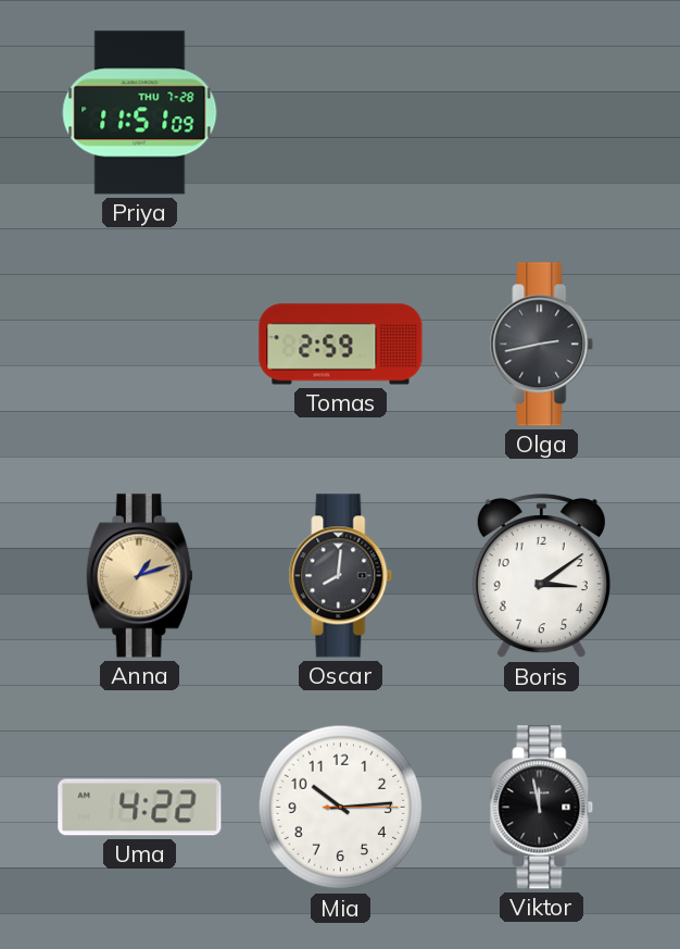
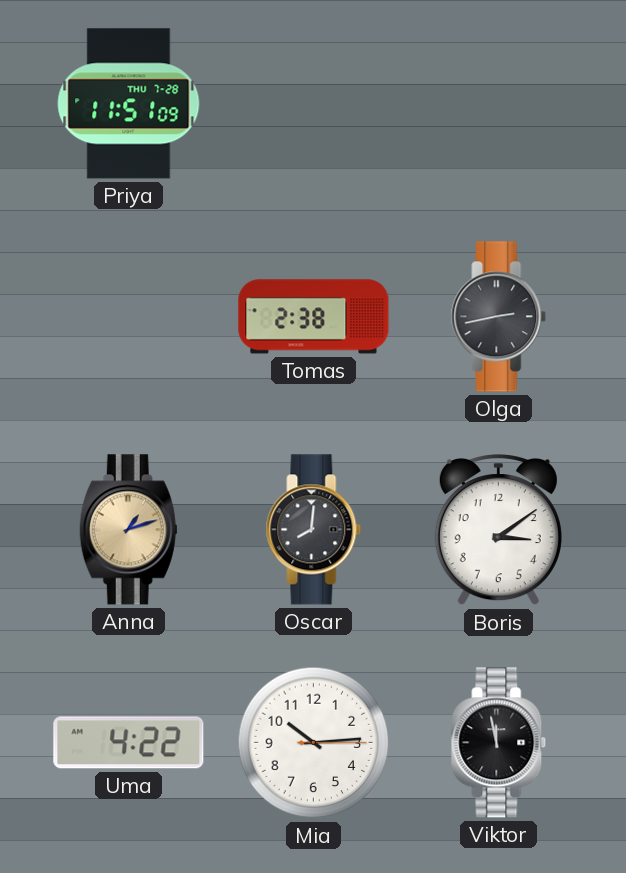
Tomas: 2:59 -> 2:38
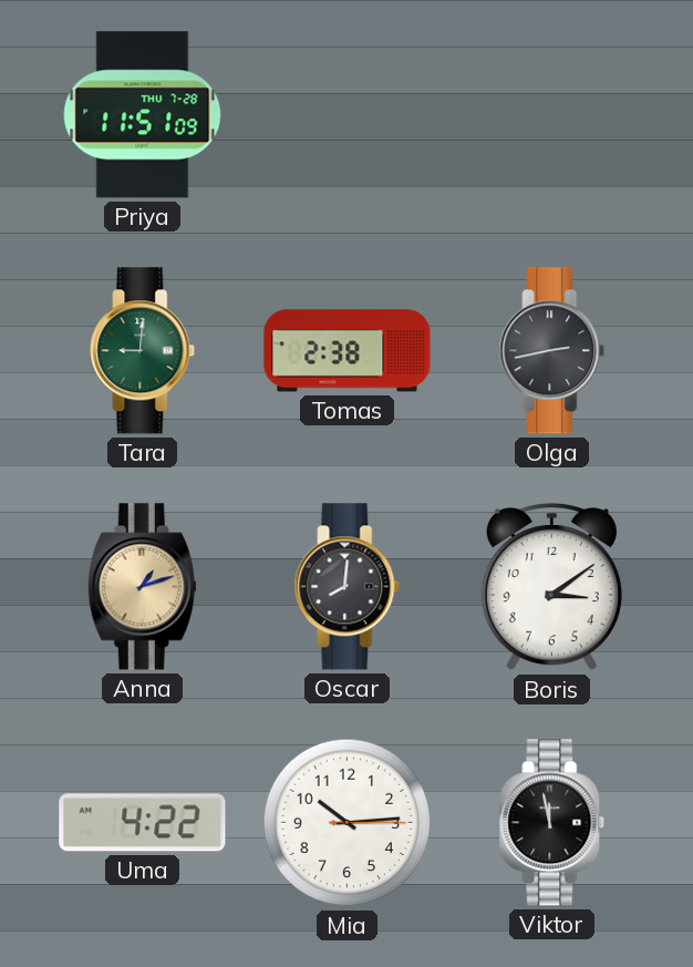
Tara: none -> 9:01
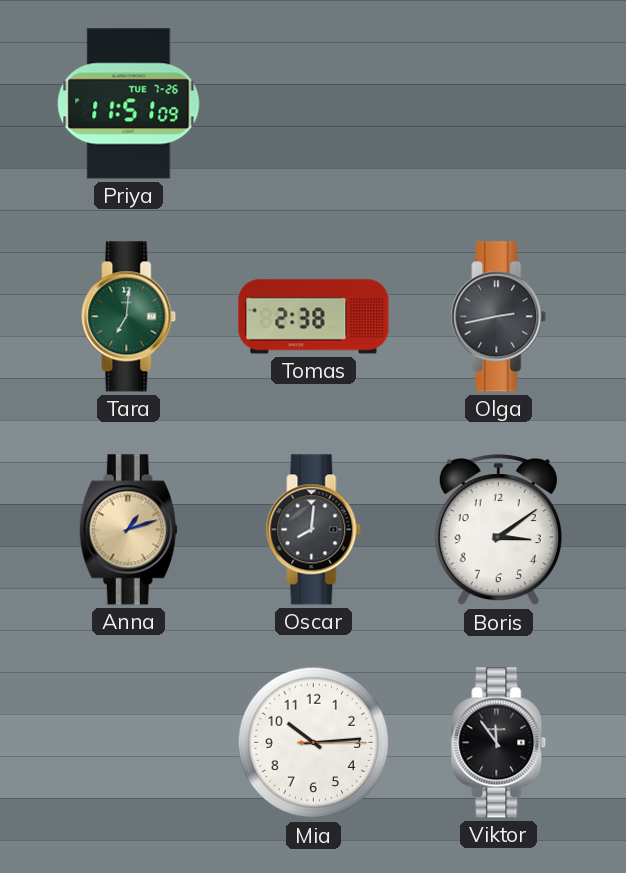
Priya date: THU 7-28 -> TUE 7-26
Tara: 9:01 -> 7:01
Uma: 4:22 -> none
Viktor: 11:58 -> 11:54
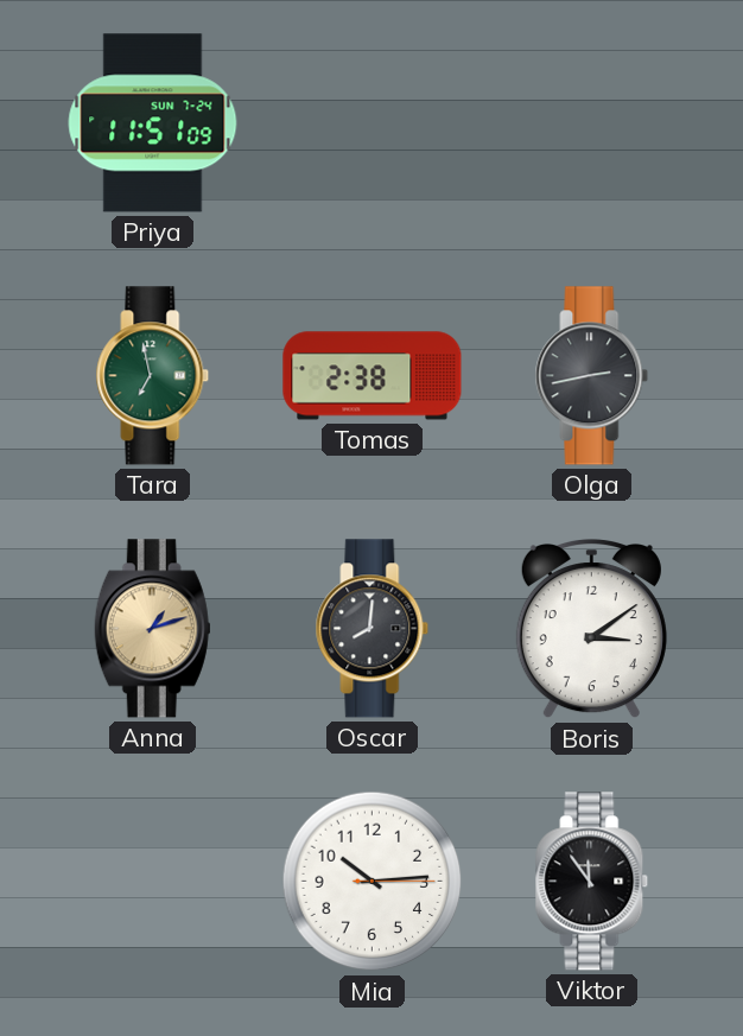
Priya date: TUE 7-26 -> SUN 7-24
Tara: 7:01 -> 6:58
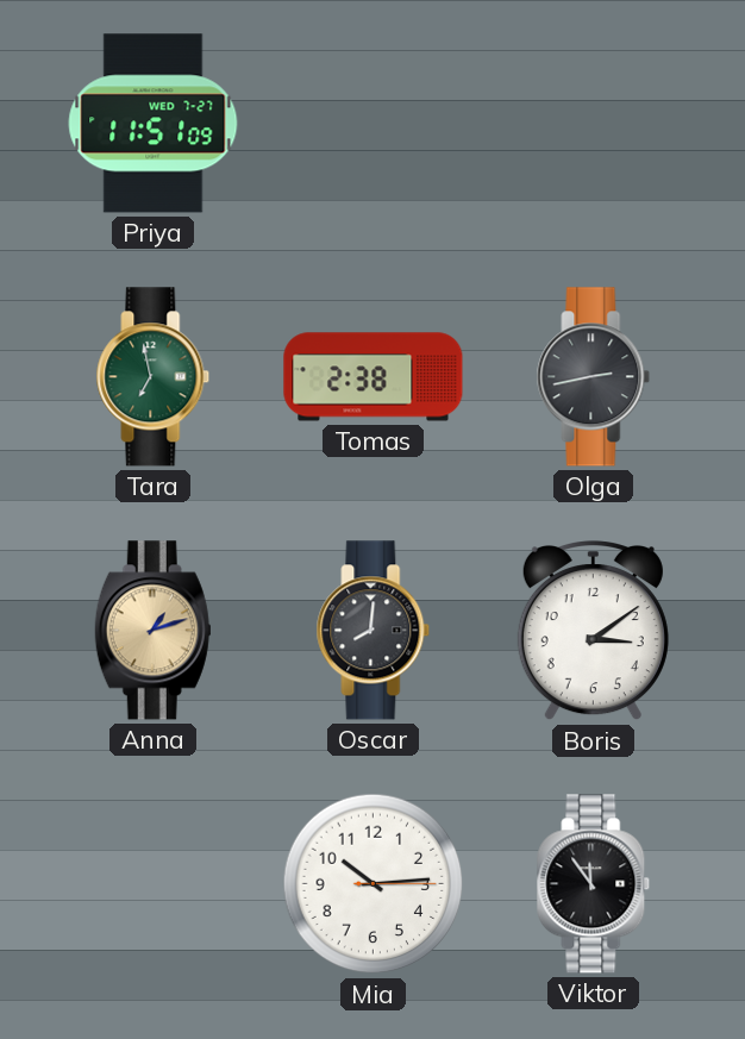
Priya date: SUN 7-24 -> WED 7-27
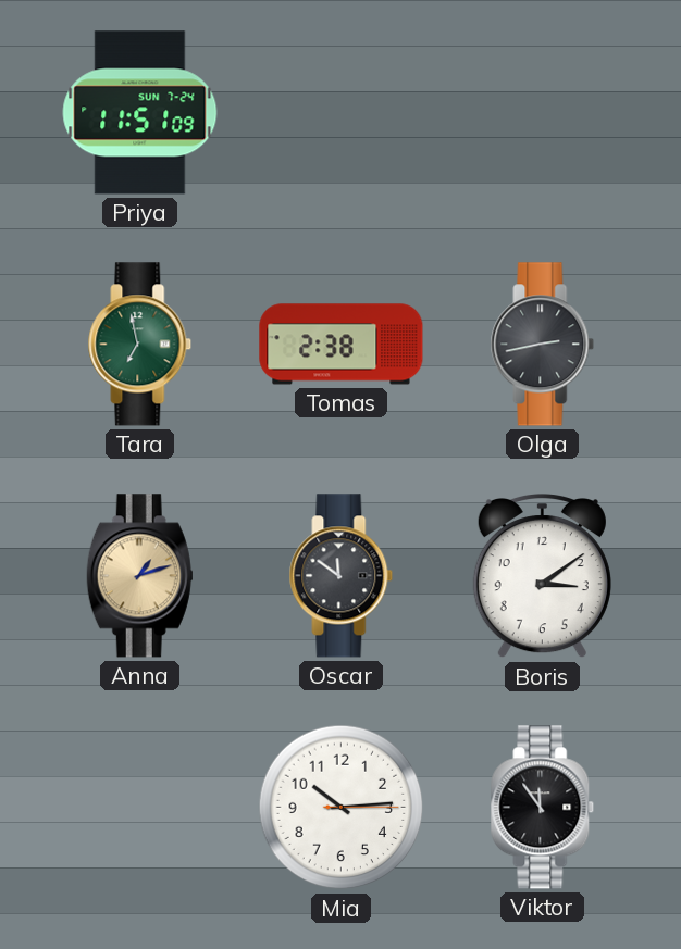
Priya date: WED 7-27 -> SUN 7-24
Oscar: 8:01 -> 11:51
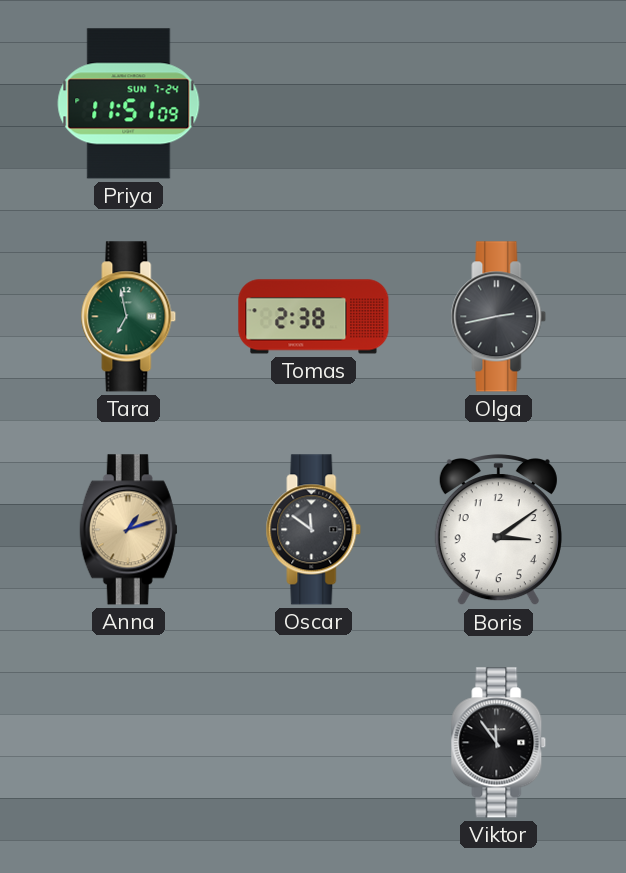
Mia: 10:14 -> none
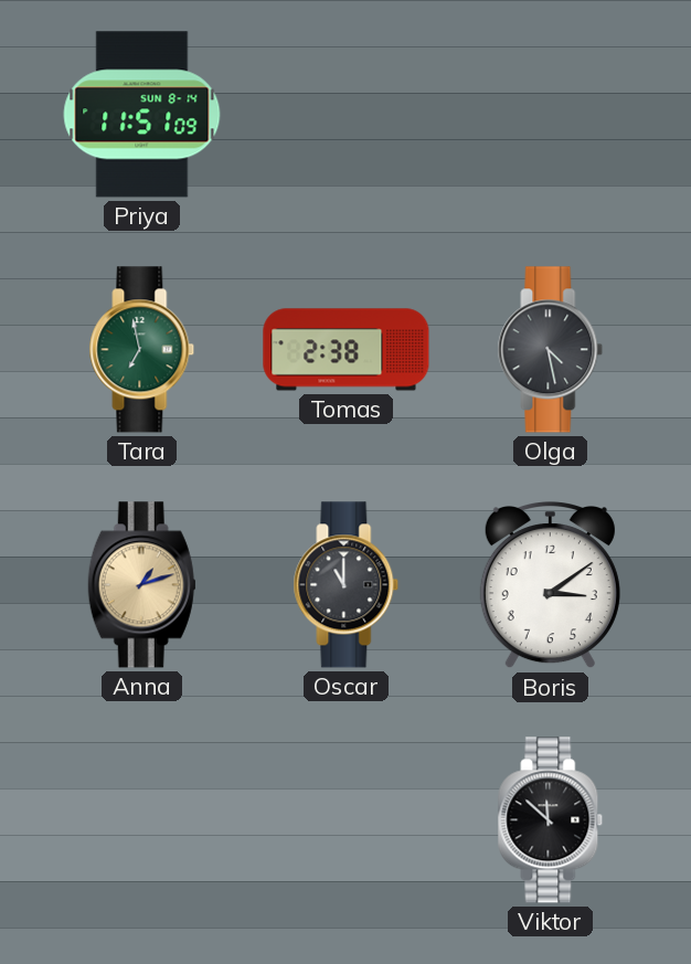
Priya date: SUN 7-24 -> SUN 8-14
Olga: 2:43 -> 4:28
Oscar: 11:51 -> 11:00
Viktor: 11:54 -> 11:52
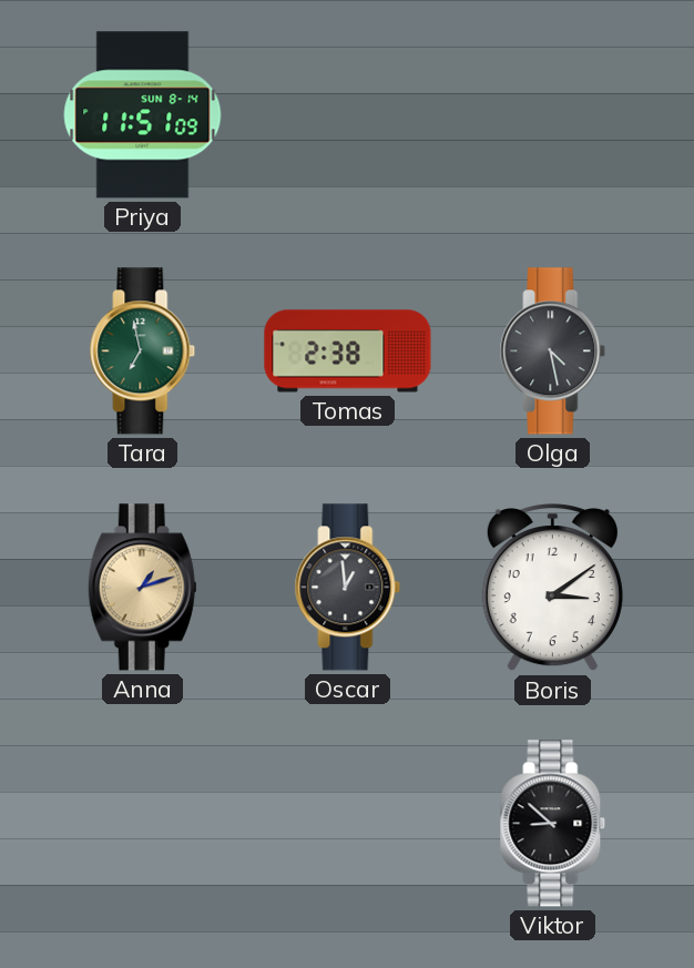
Oscar: 11:00 -> 12:59
Viktor: 11:52 -> 8:52
